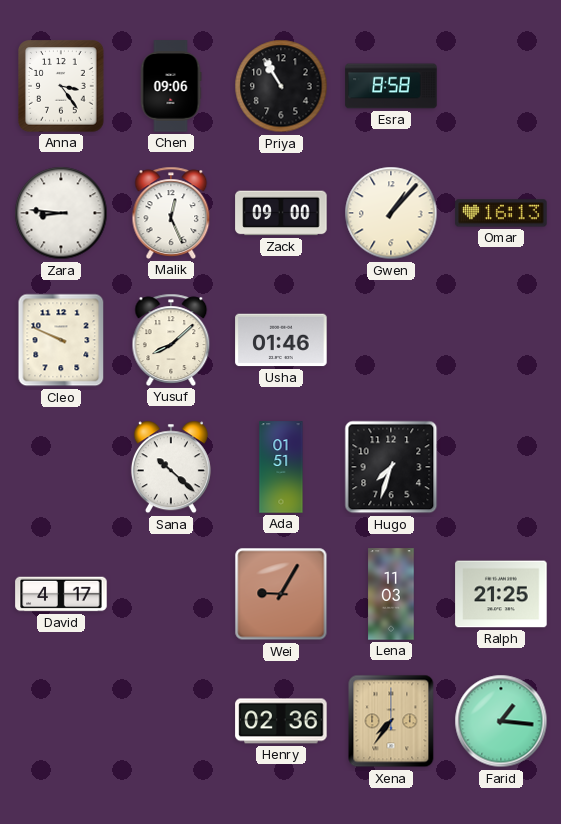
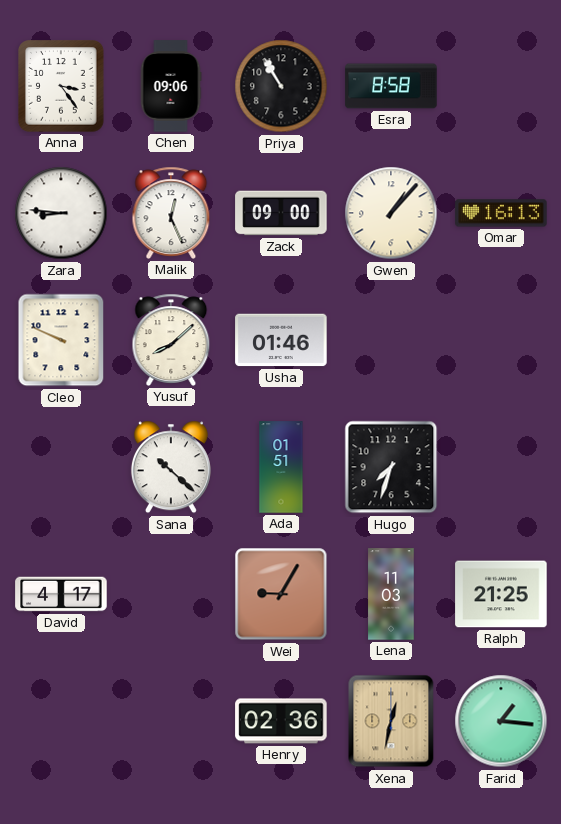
Xena: 7:36 -> 12:32
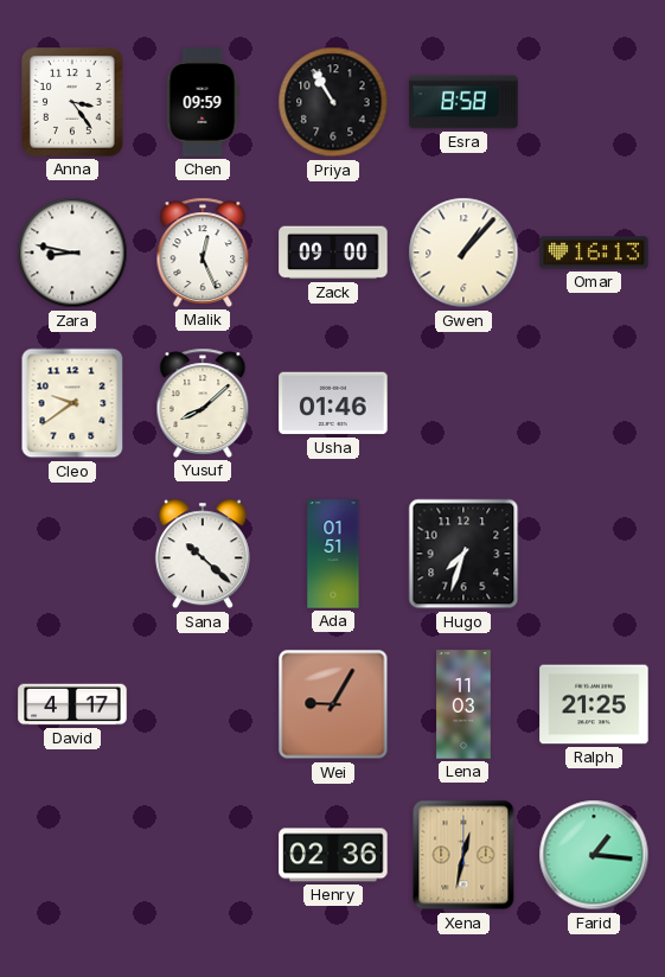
Chen: 09:06 -> 09:59
Zara: 8:46 -> 8:47
Cleo: 9:49 -> 9:39
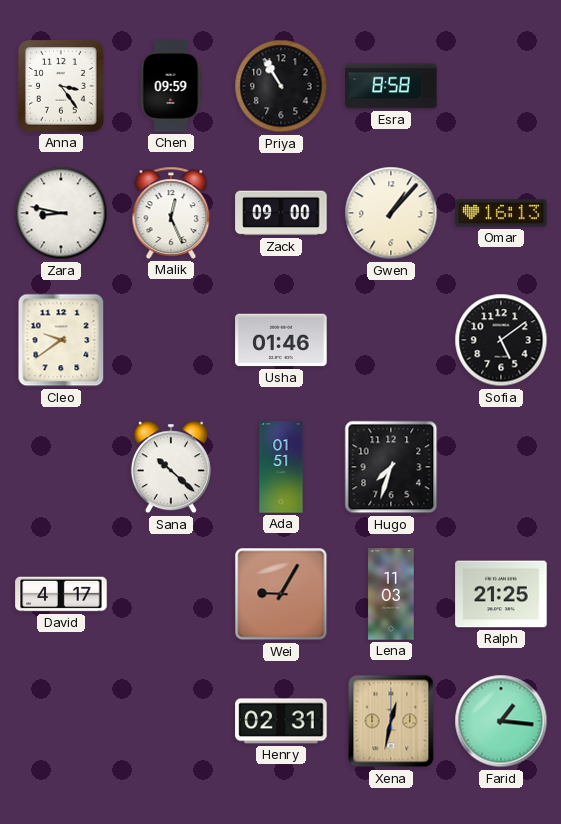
Yusuf: 8:08 -> none
Sofia: none -> 5:09
Henry: 02:36 -> 02:31
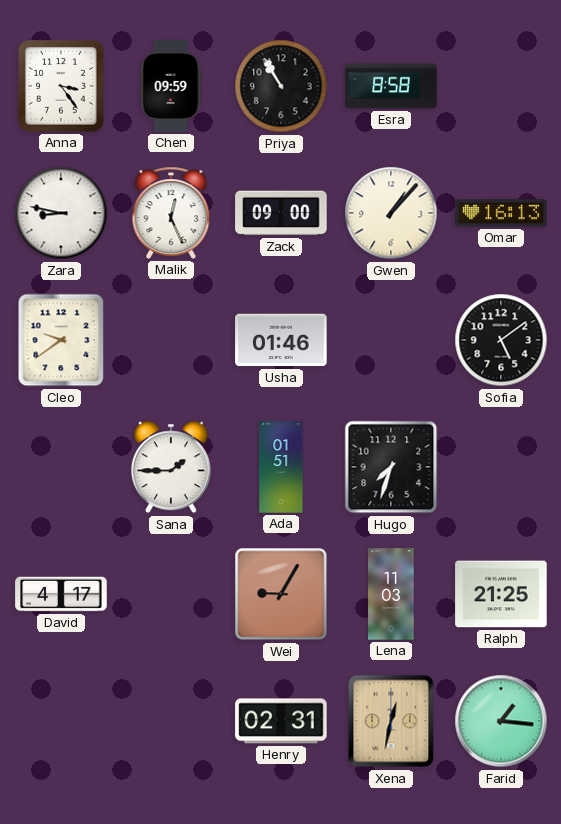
Sana: 10:22 -> 1:45
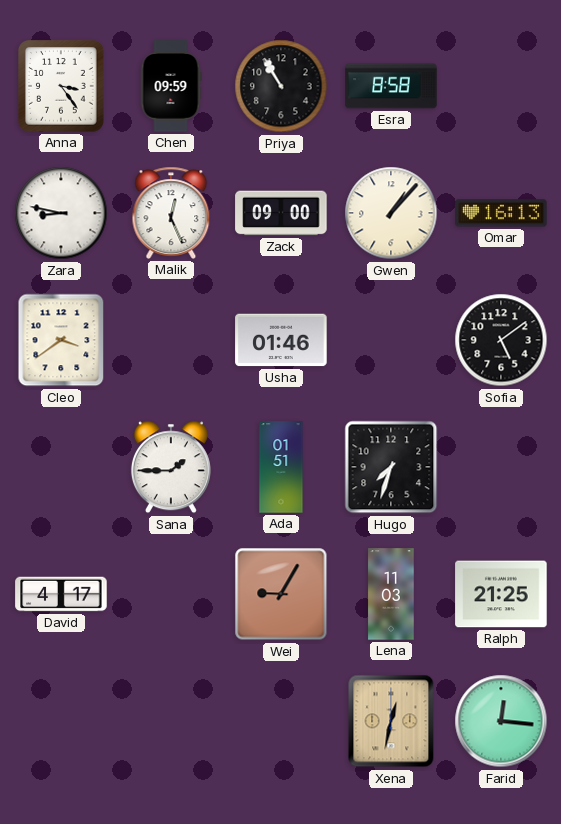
Cleo: 9:39 -> 3:39
Henry: 02:31 -> none
Farid: 1:16 -> 12:16
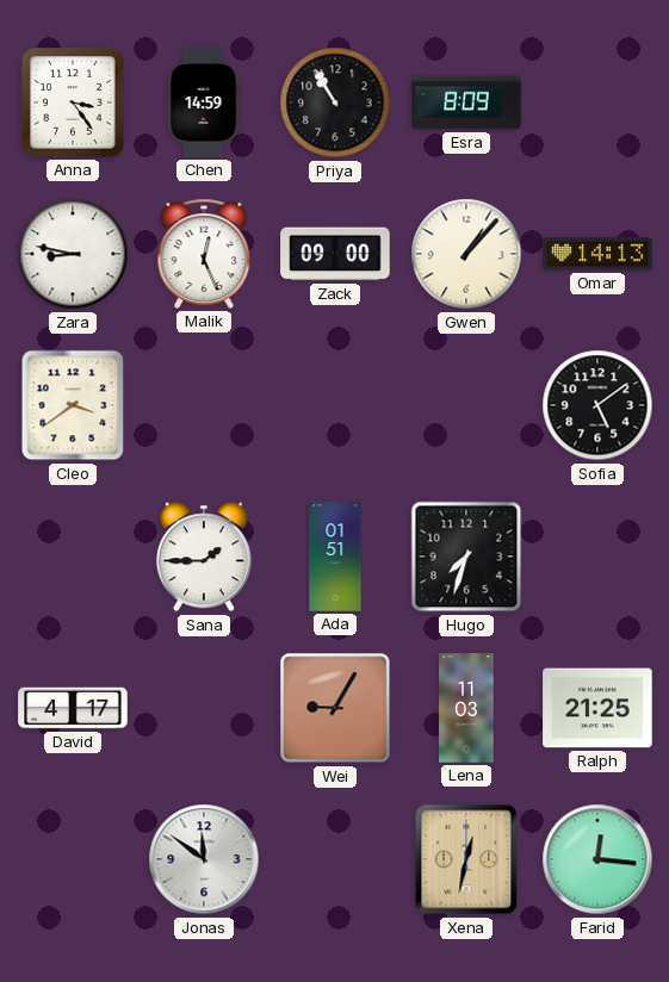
Chen: 09:59 -> 14:59
Esra: 8:58 -> 8:09
Omar: 16:13 -> 14:13
Usha: 01:46 -> none
Jonas: none -> 11:51
